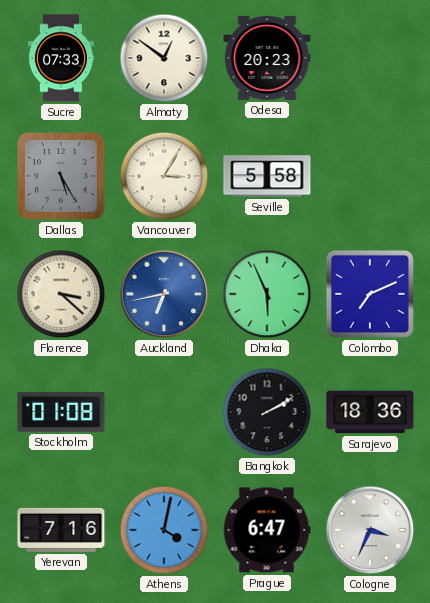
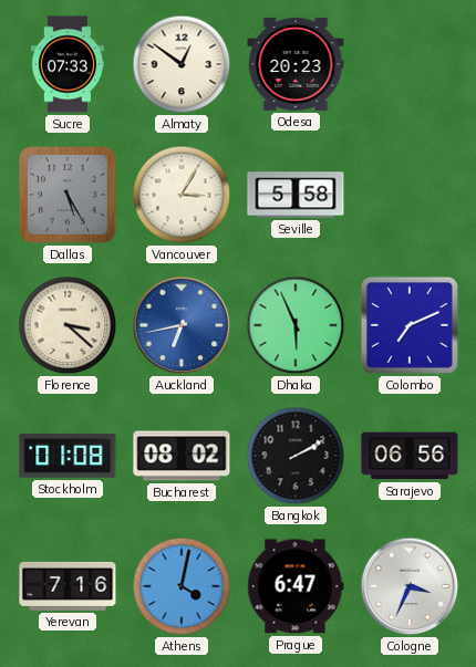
Bucharest: none -> 08:02
Sarajevo: 18:36 -> 06:56
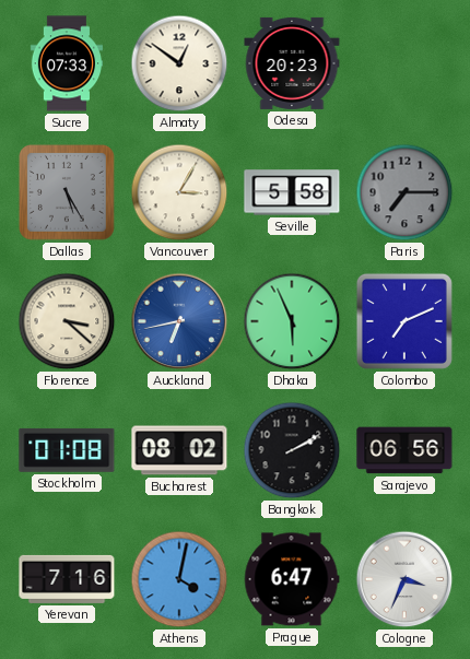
Paris: none -> 7:15
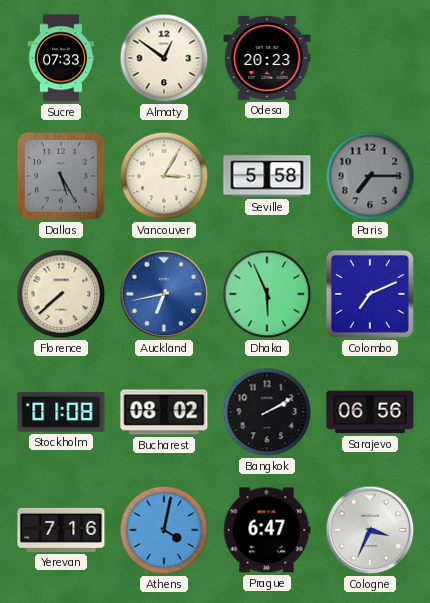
Florence: 3:22 -> 7:38
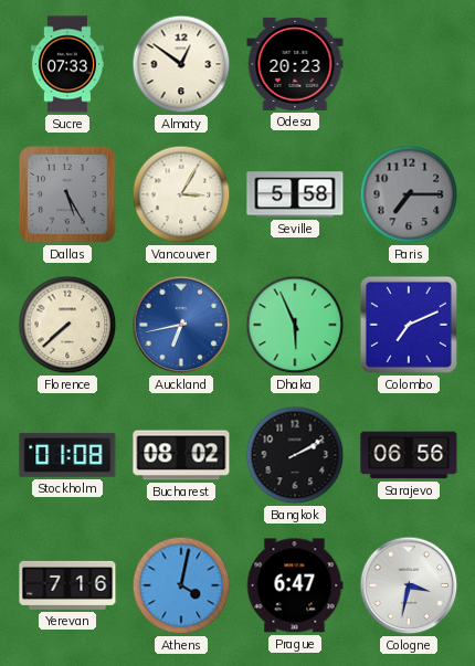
Cologne: 3:34 -> 3:32
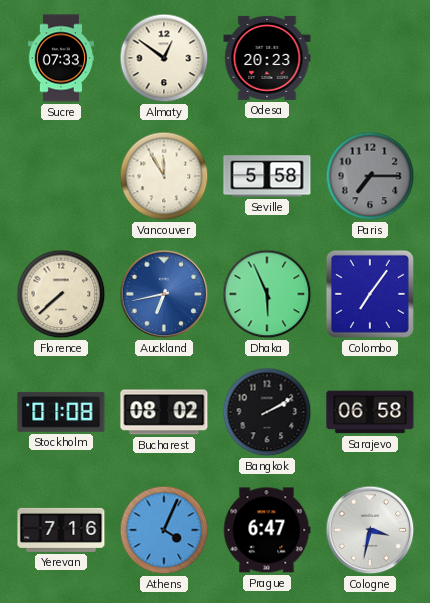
Dallas: 5:25 -> none
Vancouver: 3:05 -> 11:55
Colombo: 7:11 -> 7:06
Sarajevo: 06:56 -> 06:58
Athens: 4:02 -> 4:04
